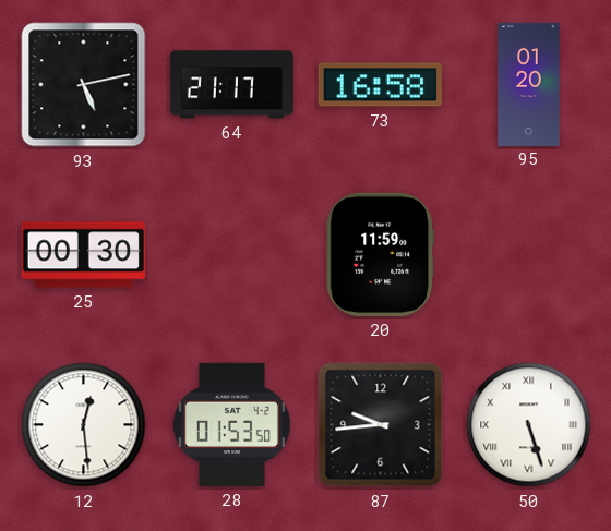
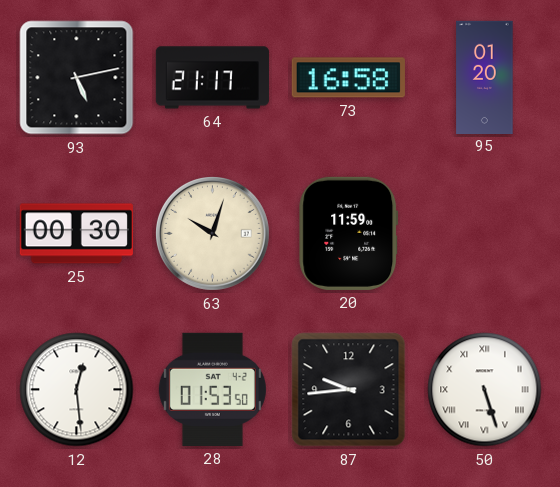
63: none -> 10:03
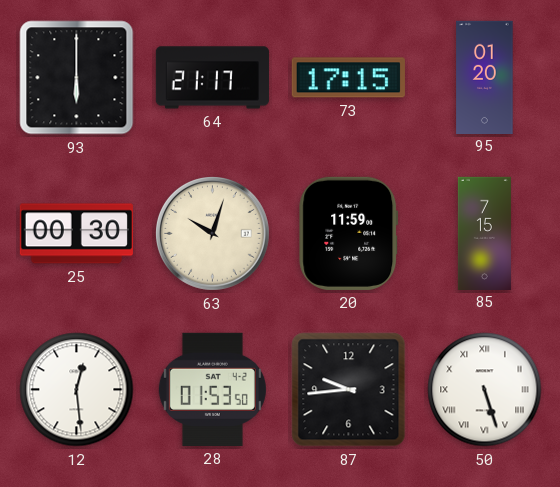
93: 5:13 -> 6:00
73: 16:58 -> 17:15
85: none -> 7:15
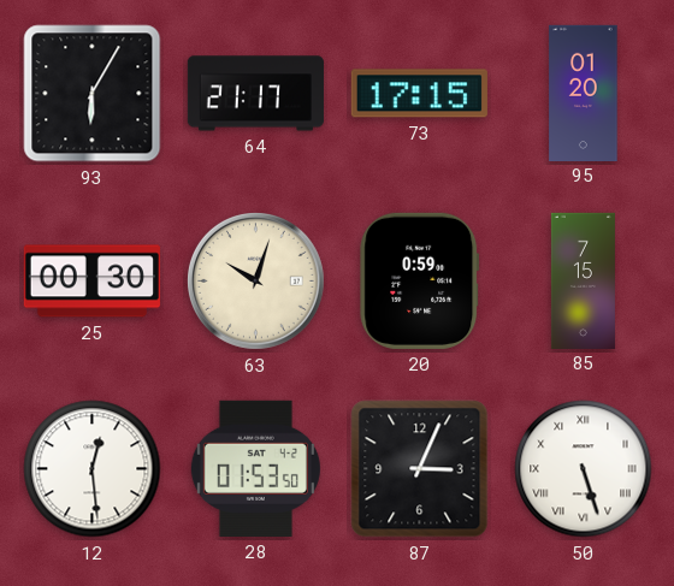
93: 6:00 -> 6:05
20: 11:59 -> 0:59
87: 9:44 -> 3:04
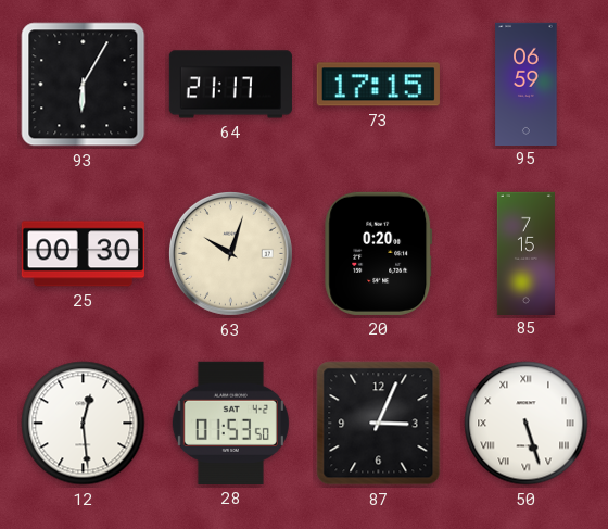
95: 01:20 -> 06:59
20: 0:59 -> 0:20
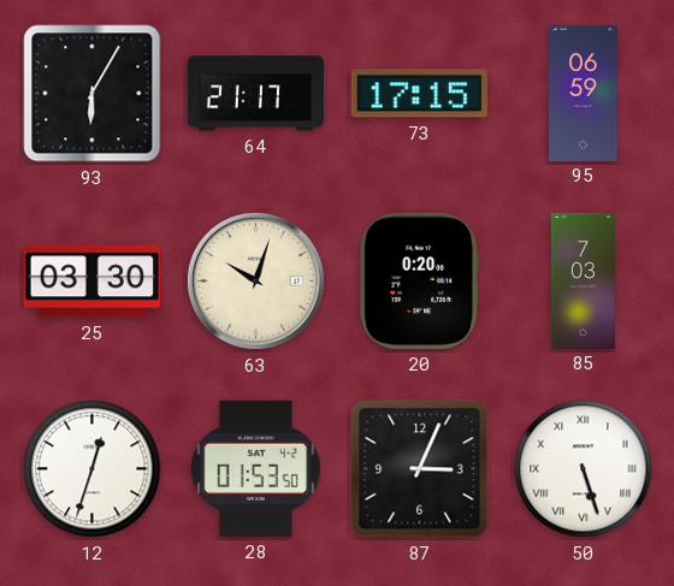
25: 00:30 -> 03:30
85: 7:15 -> 7:03
12: 12:29 -> 12:33
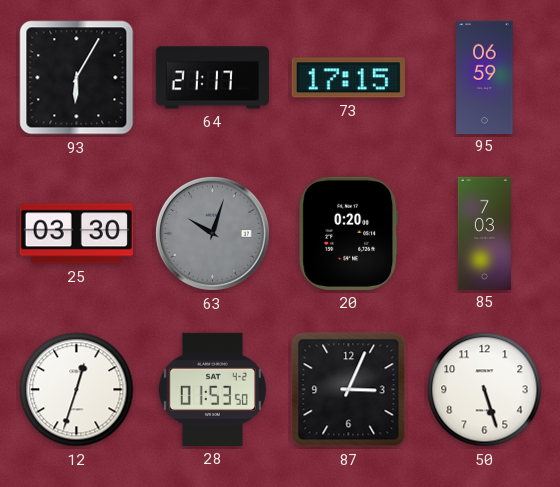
63 dial: cream -> grey
50 numerals: Roman -> Arabic
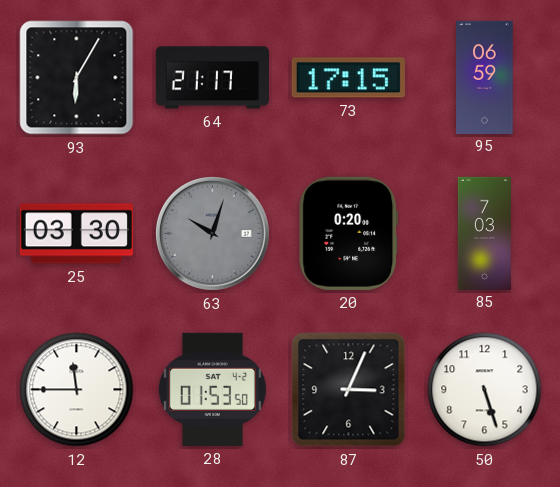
12: 12:33 -> 11:45
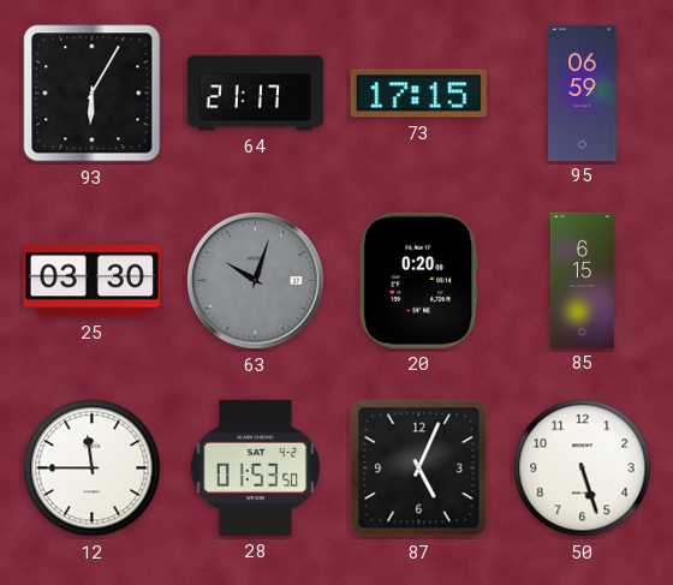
85: 7:03 -> 6:15
87: 3:04 -> 5:04
